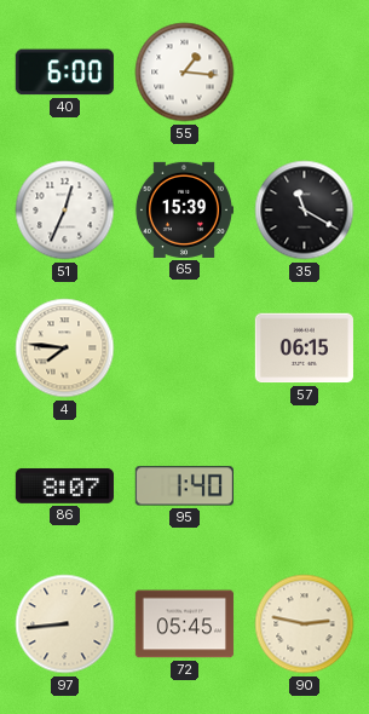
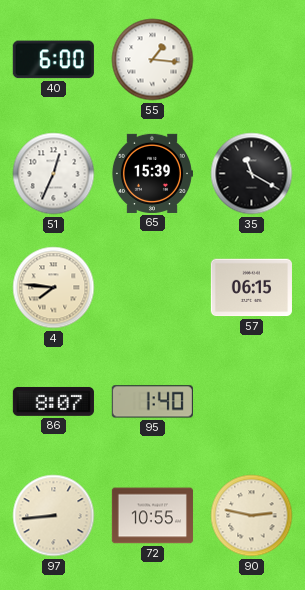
72: 05:45 -> 10:55
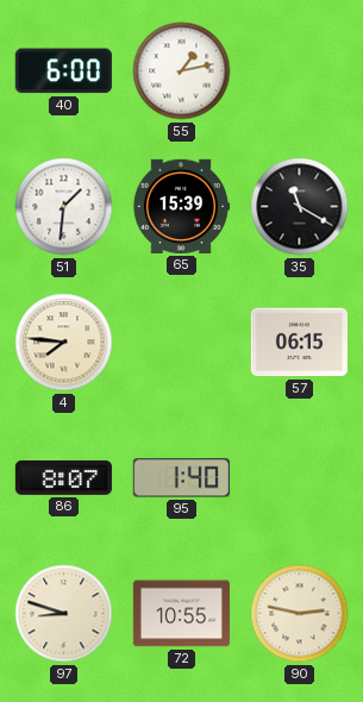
55: 1:16 -> 1:13
51: 12:34 -> 1:31
97: 8:44 -> 8:48
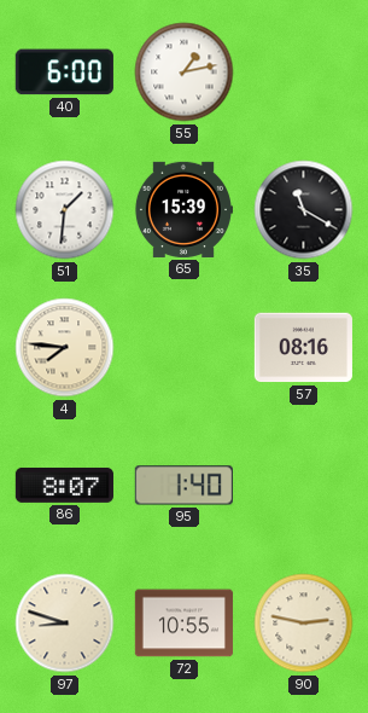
57: 06:15 -> 08:16
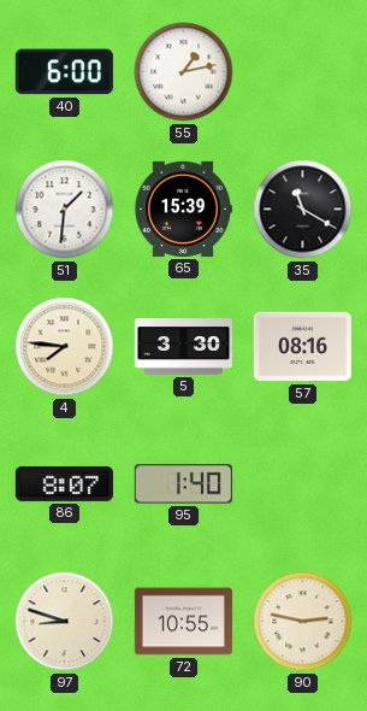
5: none -> 3:30
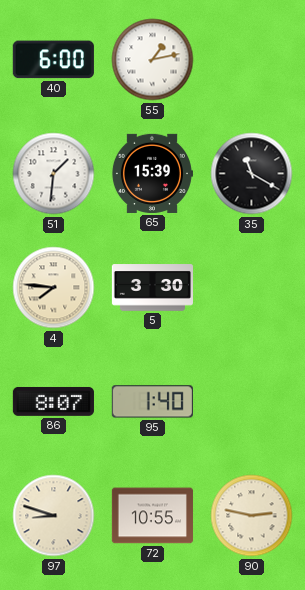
57: 08:16 -> none
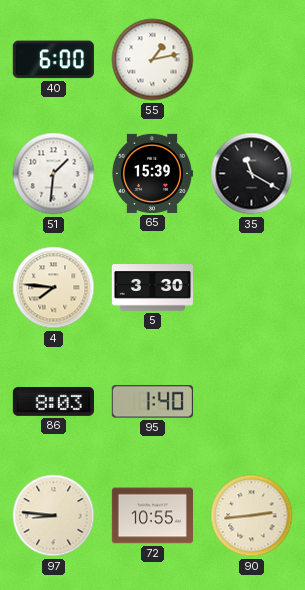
86: 8:07 -> 8:03
97: 8:48 -> 8:46
90: 2:47 -> 2:44
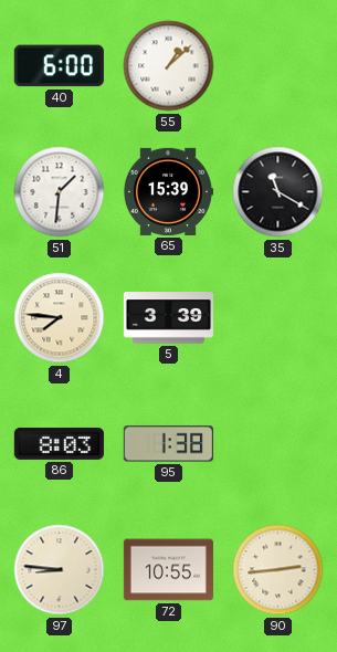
55: 1:13 -> 1:08
5: 3:30 -> 3:39
95: 1:40 -> 1:38
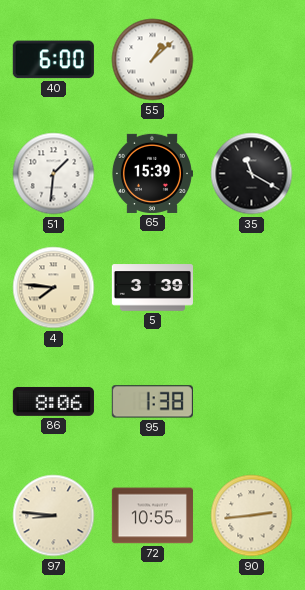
86: 8:03 -> 8:06
